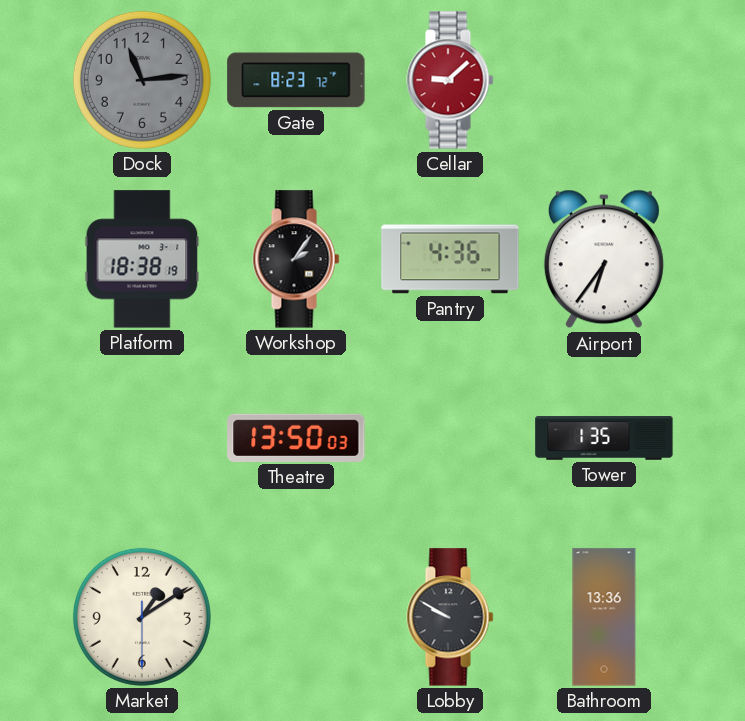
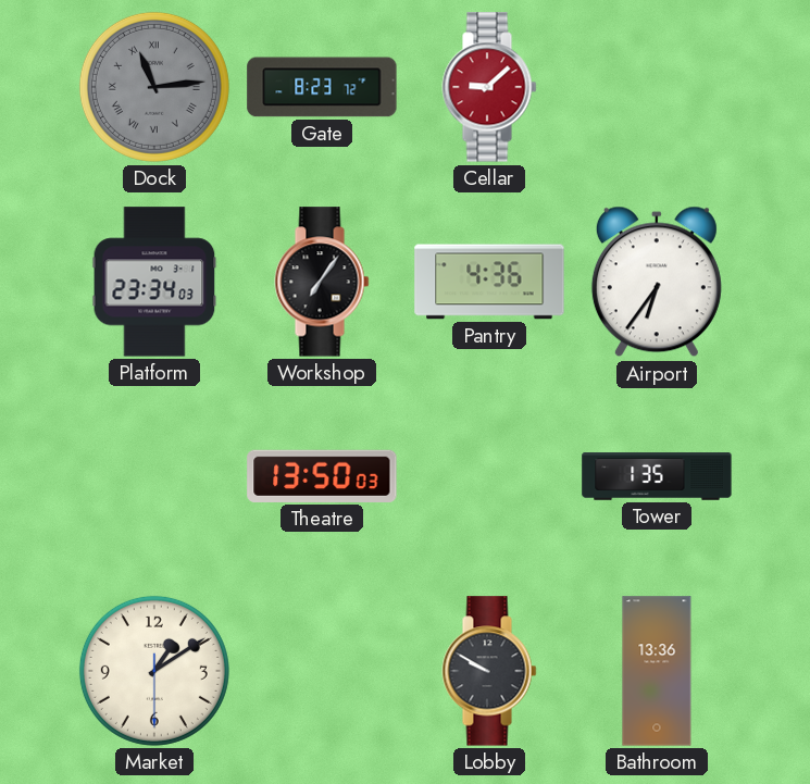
Dock numerals: Arabic -> Roman
Platform: 18:38 -> 23:34
Workshop: 2:06 -> 7:06
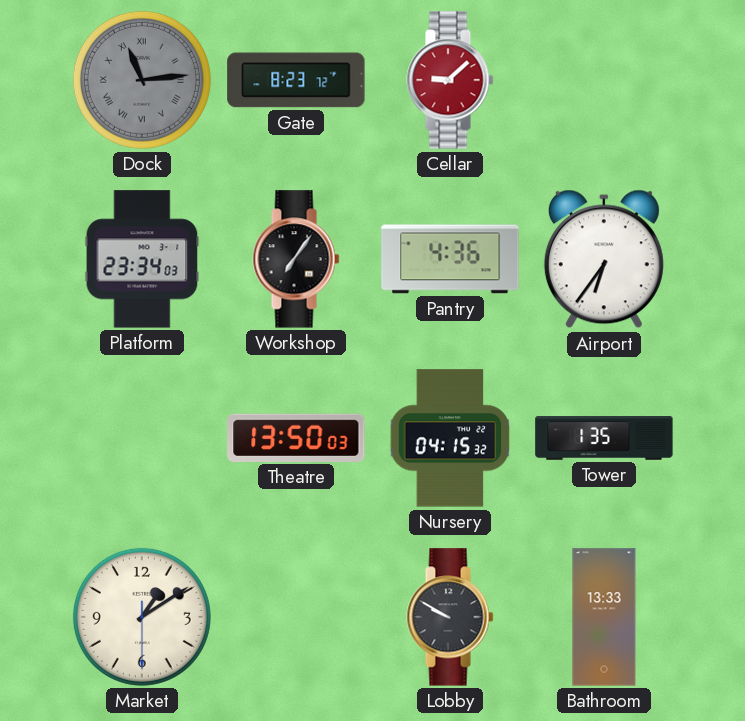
Nursery: none -> 04:15
Bathroom: 13:36 -> 13:33
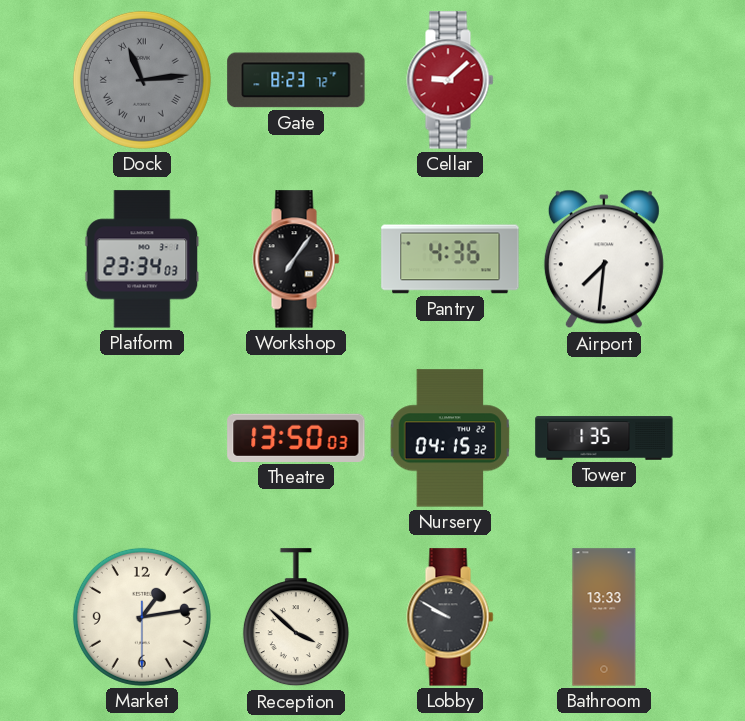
Airport: 6:36 -> 7:31
Market: 1:09 -> 1:13
Reception: none -> 3:52
